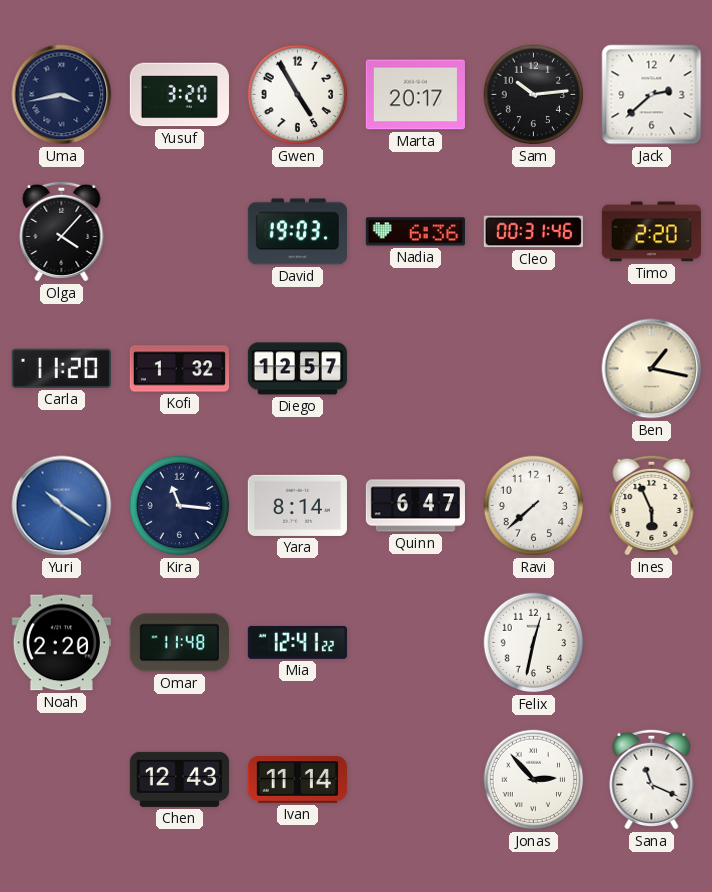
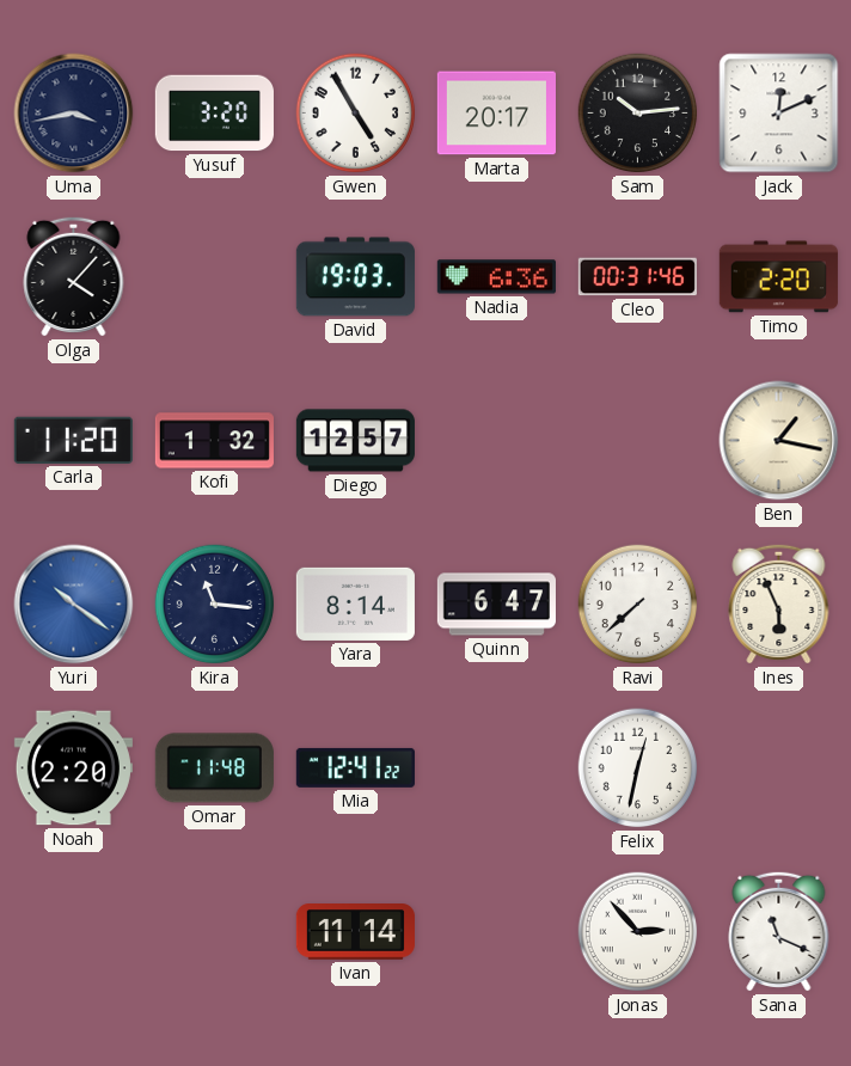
Jack: 2:38 -> 12:11
Chen: 12:43 -> none
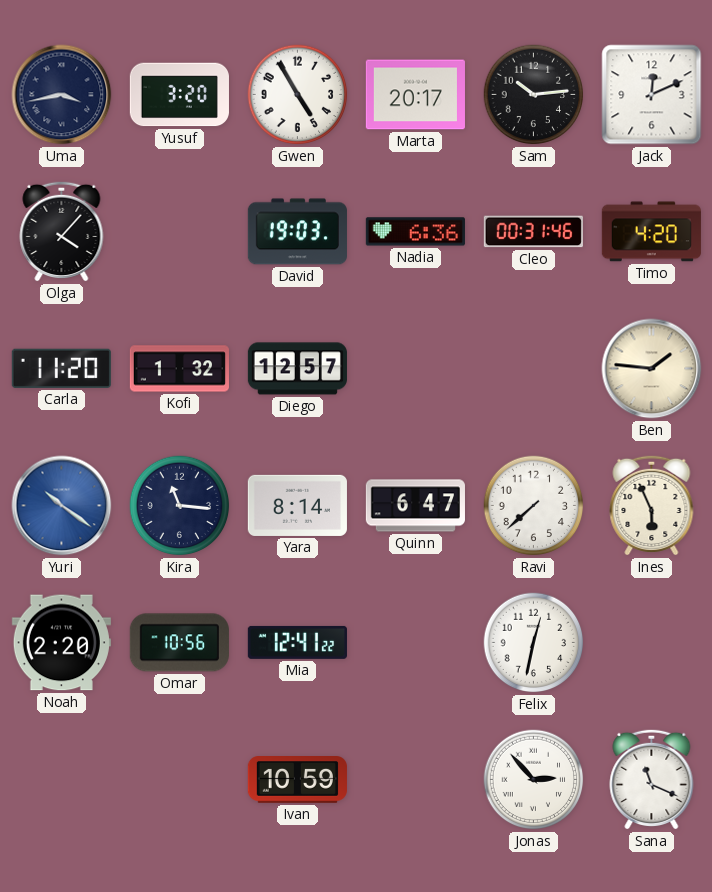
Timo: 2:20 -> 4:20
Ben: 1:17 -> 1:46
Omar: 11:48 -> 10:56
Ivan: 11:14 -> 10:59
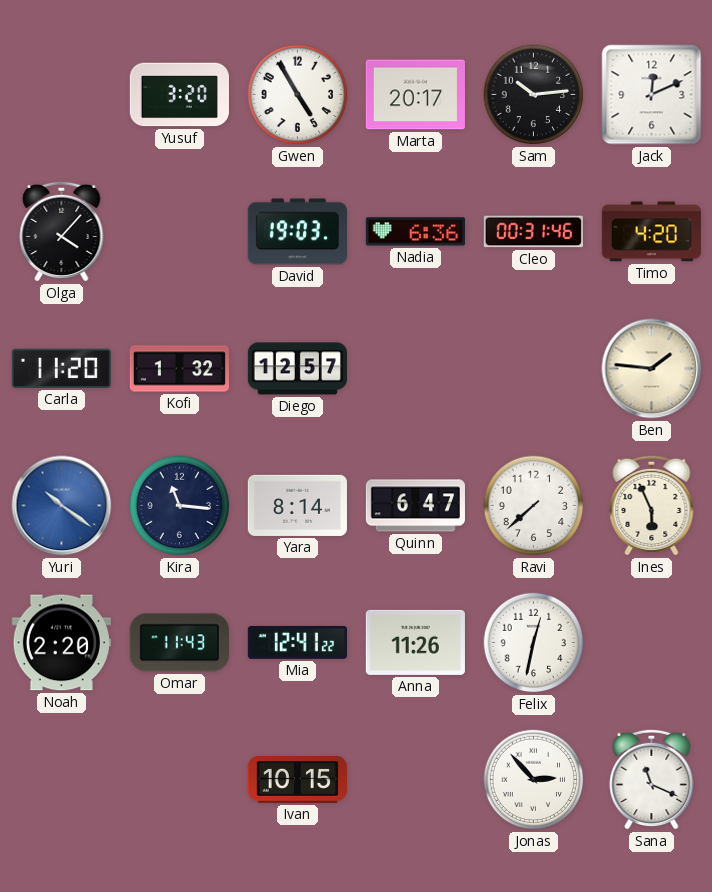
Uma: 3:43 -> none
Omar: 10:56 -> 11:43
Anna: none -> 11:26
Ivan: 10:59 -> 10:15
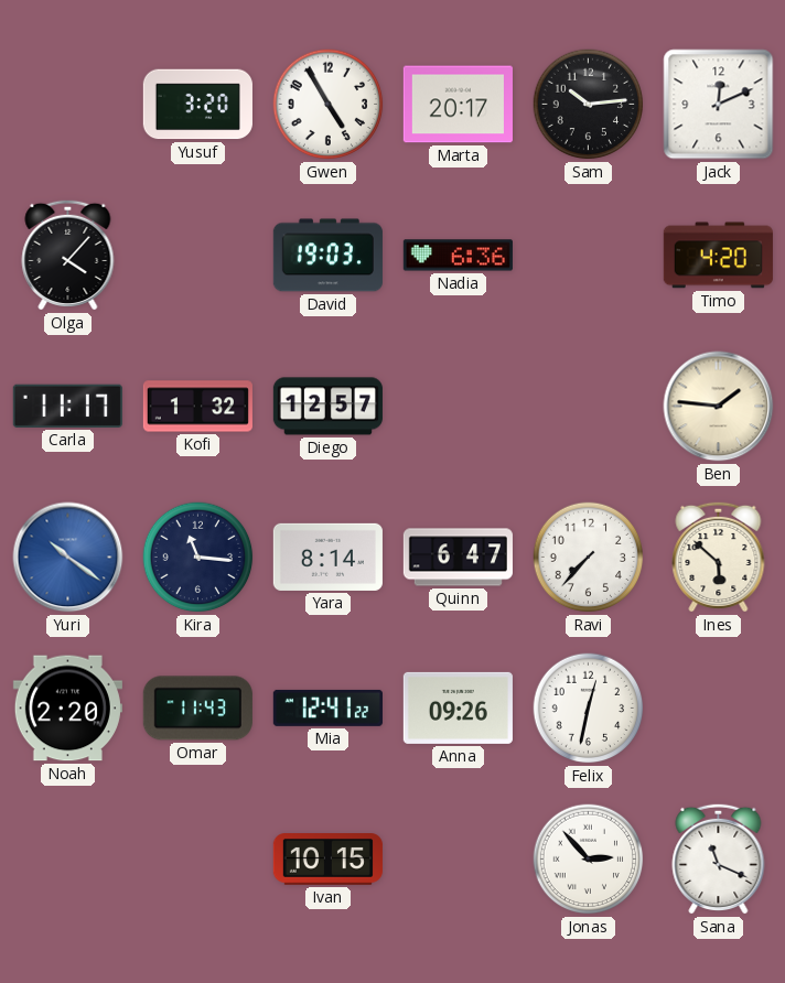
Cleo: 00:31 -> none
Carla: 11:20 -> 11:17
Ravi: 7:38 -> 7:37
Ines: 5:56 -> 5:52
Anna: 11:26 -> 09:26
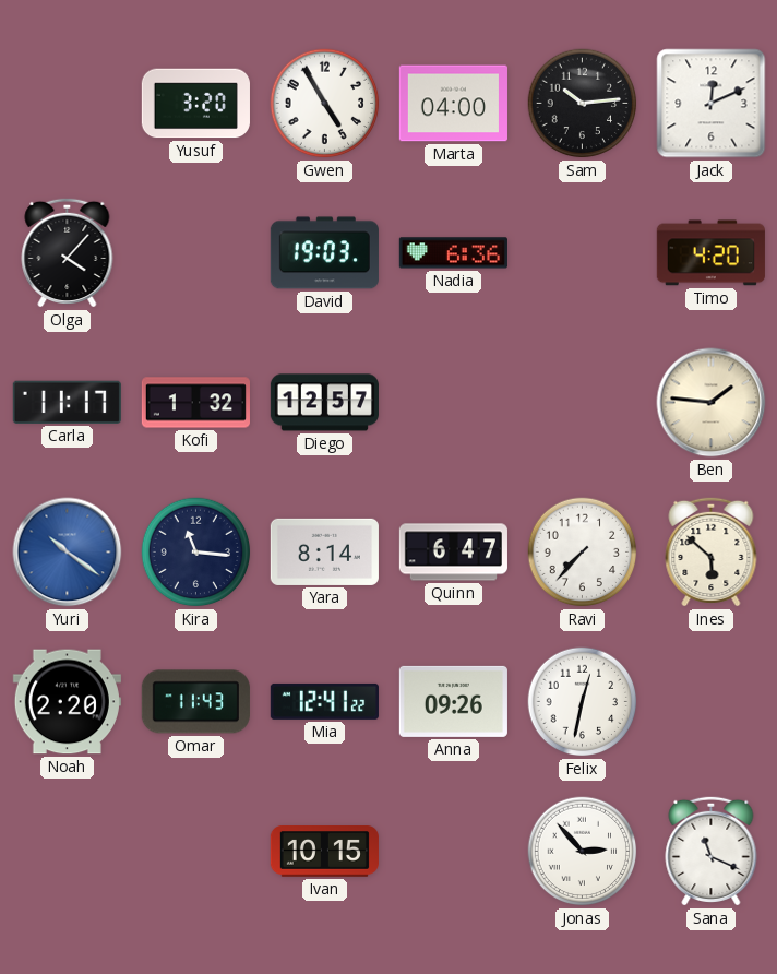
Marta: 20:17 -> 04:00
